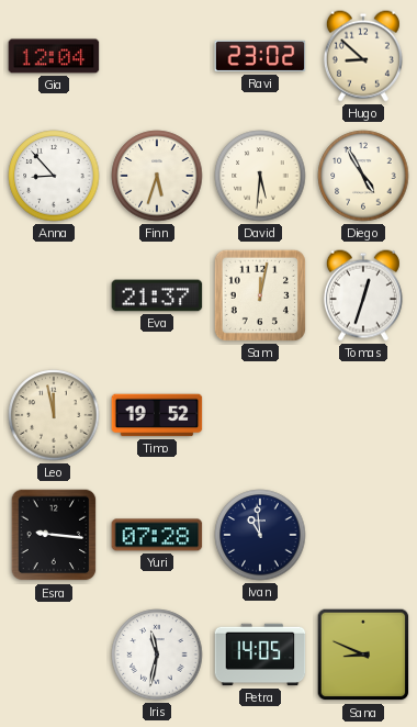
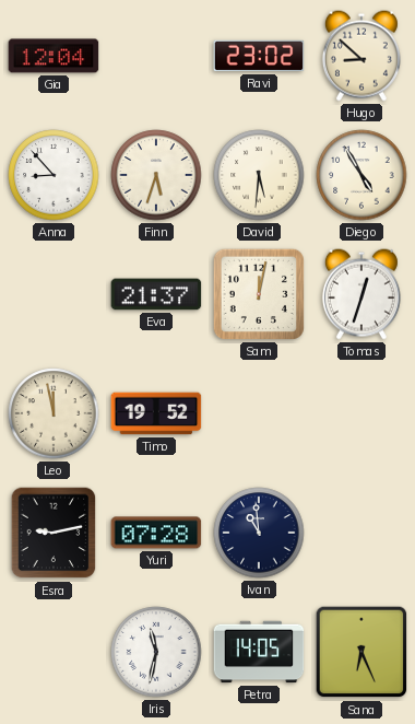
Esra: 9:16 -> 9:13
Sana: 8:49 -> 6:26
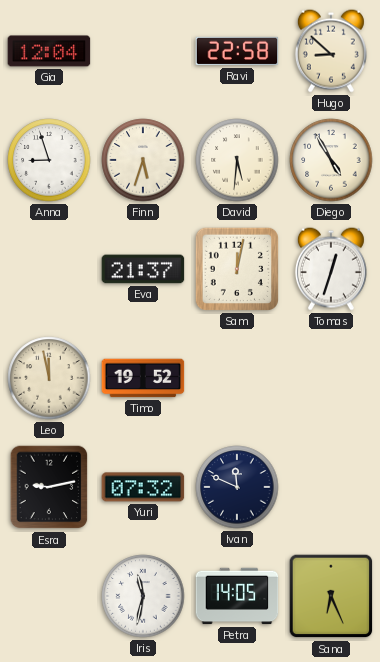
Ravi: 23:02 -> 22:58
Anna: 8:53 -> 8:57
Yuri: 07:28 -> 07:32
Ivan: 10:59 -> 11:49
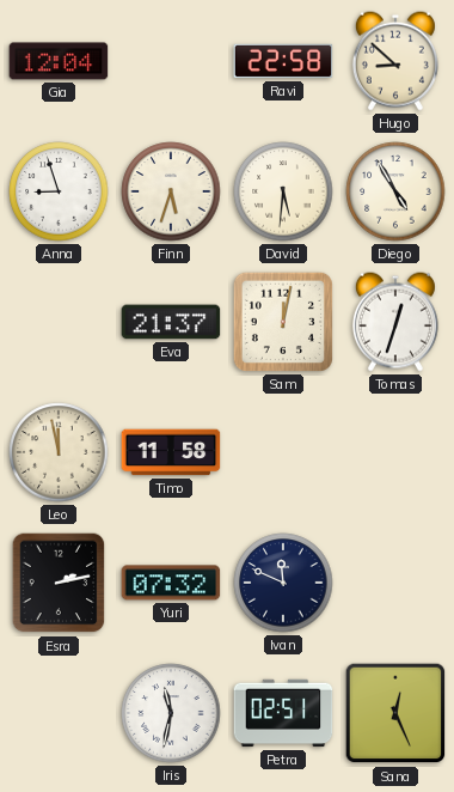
Timo: 19:52 -> 11:58
Esra: 9:13 -> 2:13
Petra: 14:05 -> 02:51
Sana: 6:26 -> 12:26
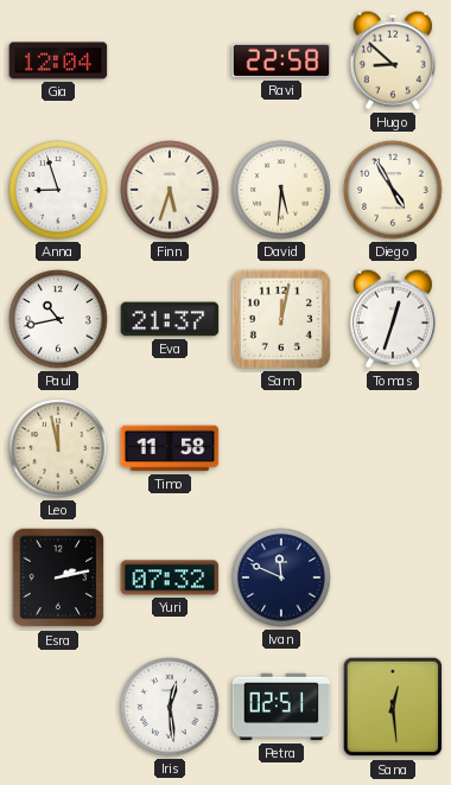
Paul: none -> 10:43
Iris: 11:32 -> 12:29
Sana: 12:26 -> 12:29
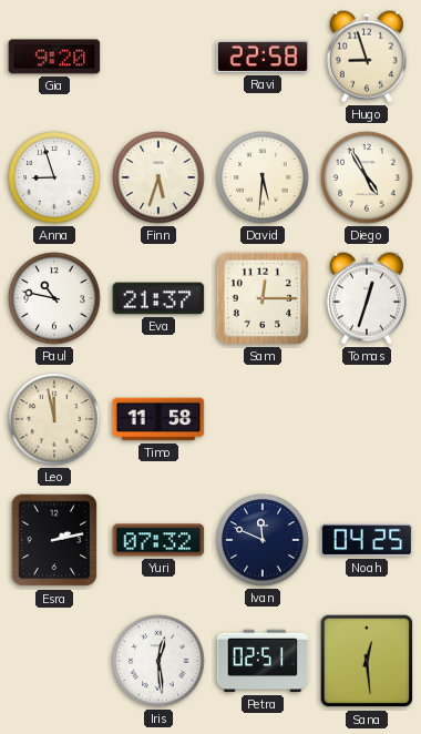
Gia: 12:04 -> 9:20
Hugo: 8:52 -> 8:57
Paul: 10:43 -> 10:47
Sam: 12:02 -> 12:15
Noah: none -> 04:25
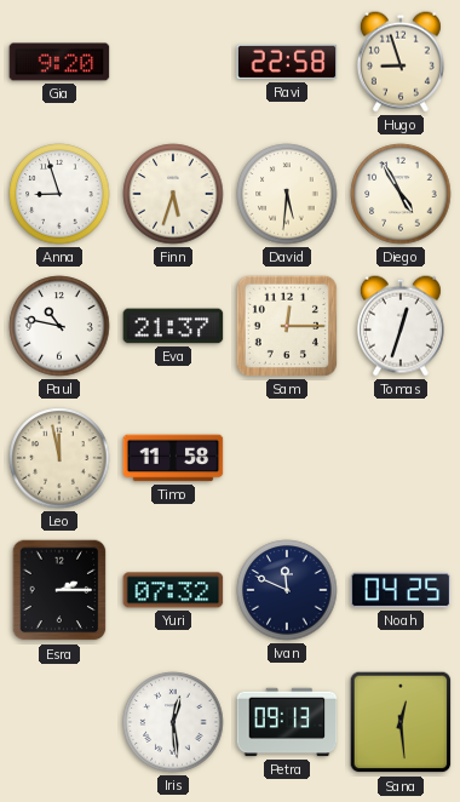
Esra: 2:13 -> 2:15
Petra: 02:51 -> 09:13
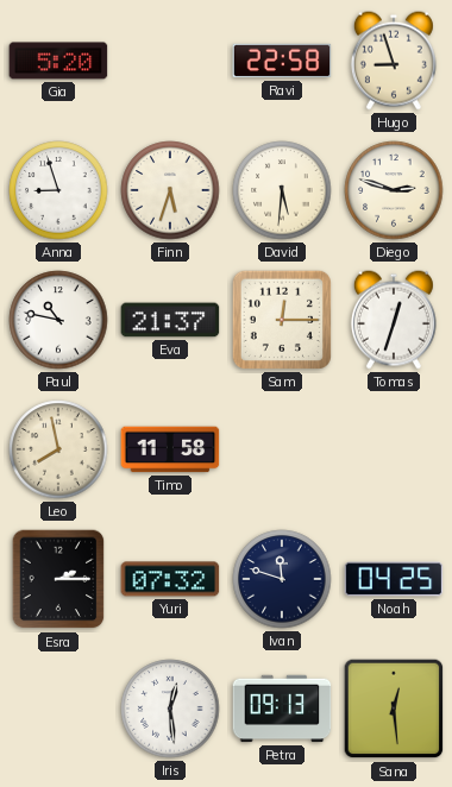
Gia: 9:20 -> 5:20
Diego: 4:55 -> 2:48
Leo: 11:58 -> 7:58
Ivan: 11:49 -> 11:48
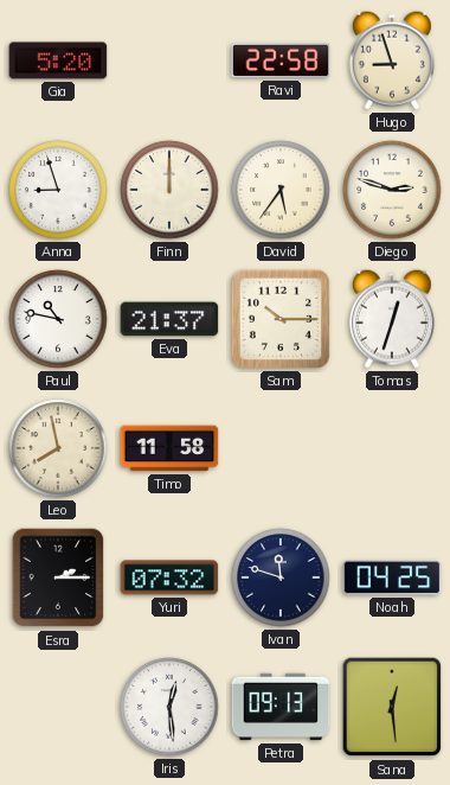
Finn: 5:33 -> 12:00
David: 5:31 -> 5:36
Sam: 12:15 -> 10:15
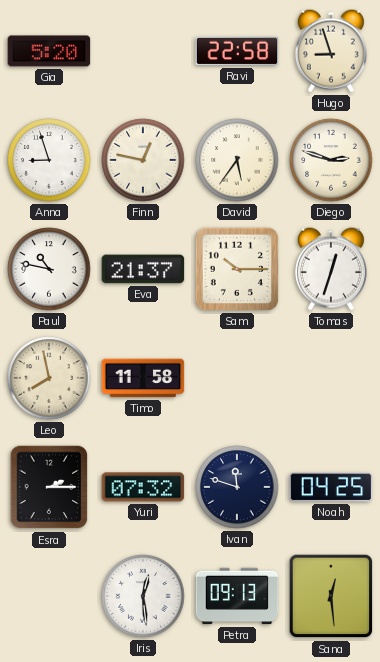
Finn: 12:00 -> 12:47
